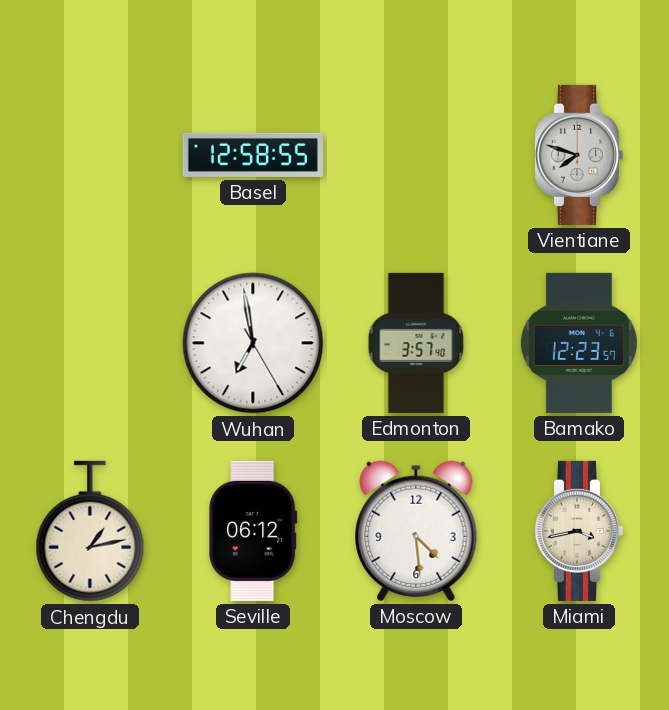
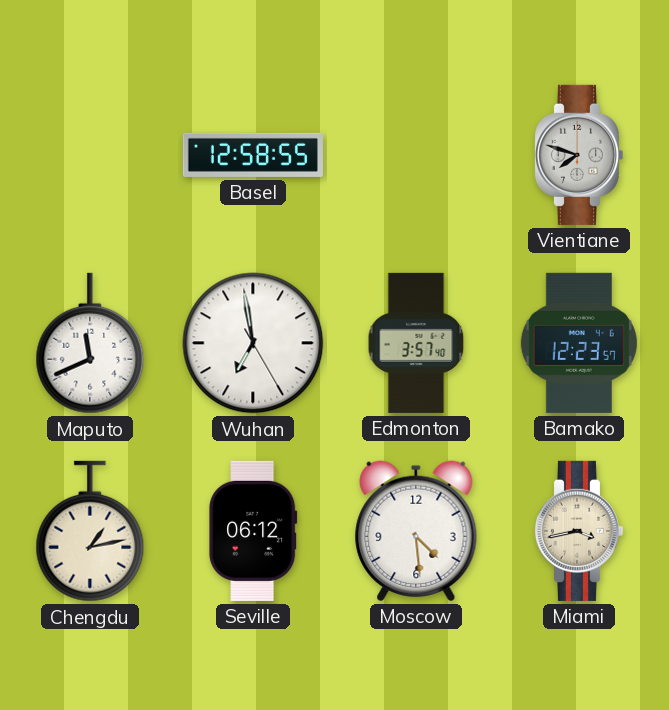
Maputo: none -> 11:41
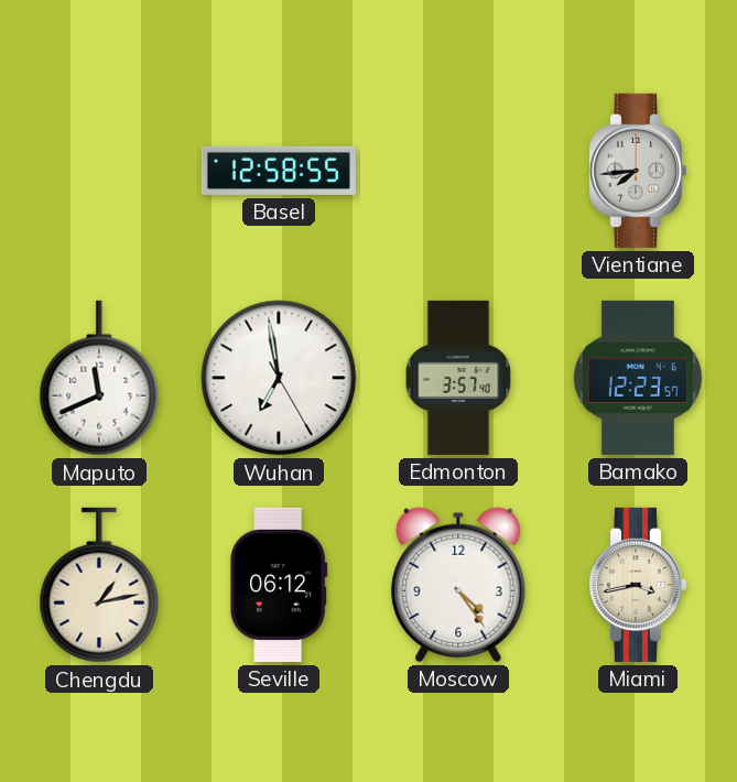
Vientiane: 7:48 -> 7:44
Moscow: 4:29 -> 4:24
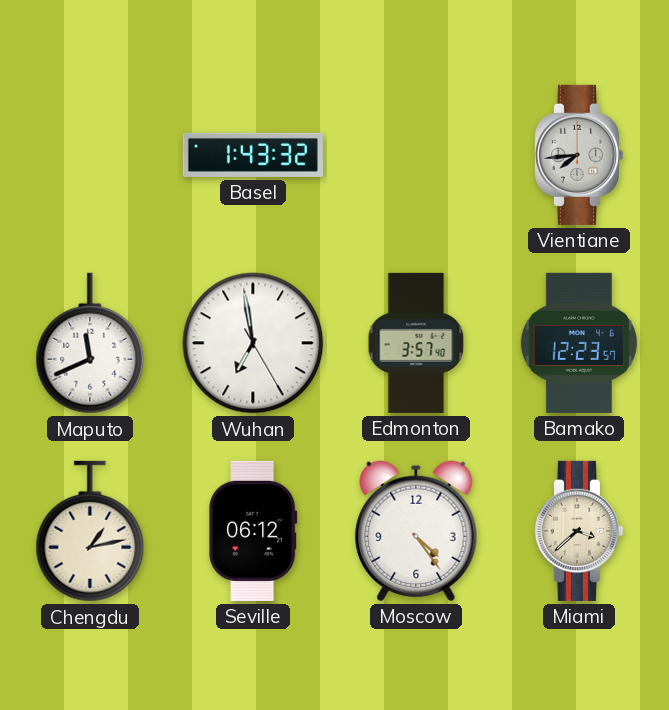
Basel: 12:58 -> 1:43
Miami: 3:43 -> 3:38
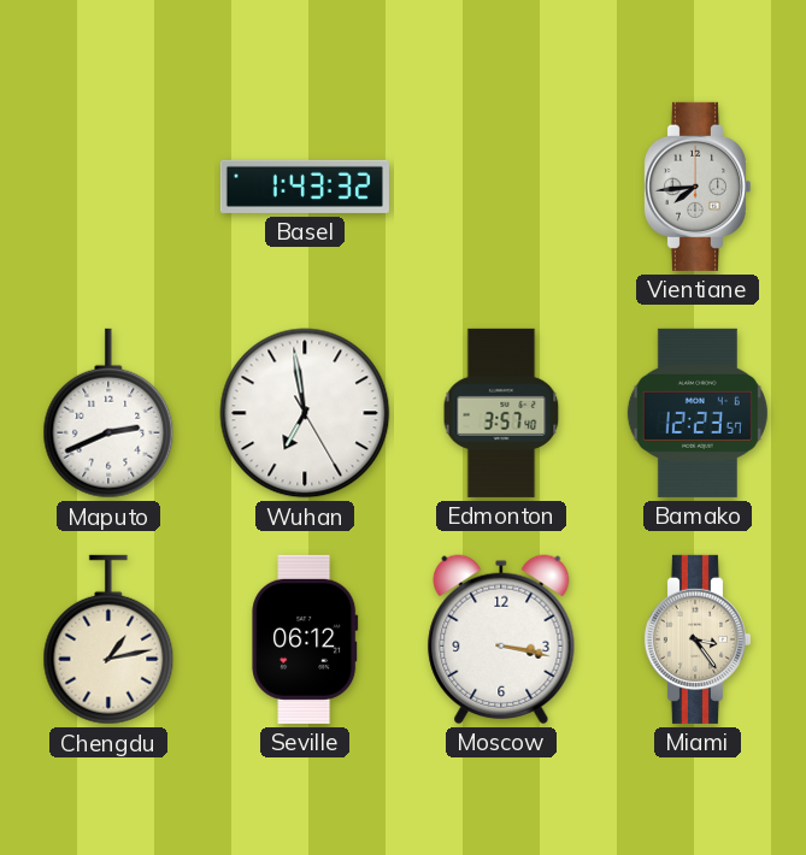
Maputo: 11:41 -> 2:41
Moscow: 4:24 -> 3:17
Miami: 3:38 -> 3:24
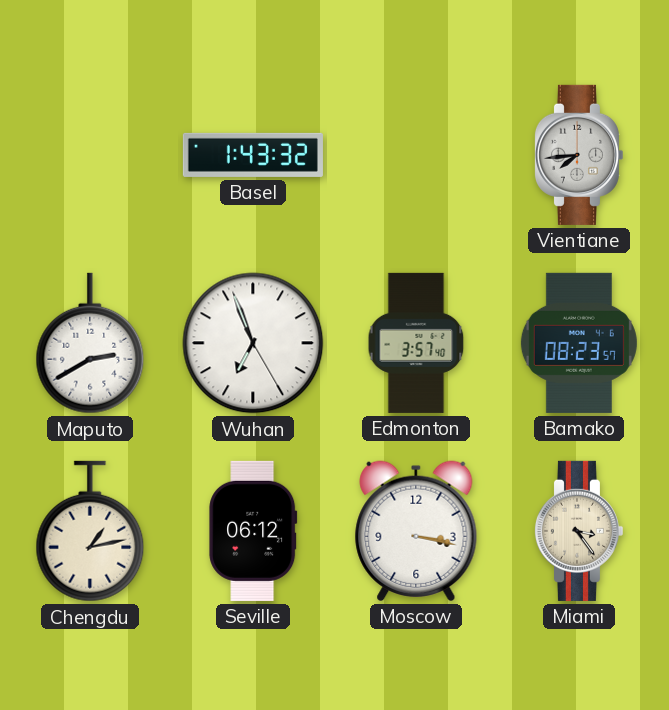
Maputo: 2:41 -> 2:40
Wuhan: 6:58 -> 6:56
Bamako: 12:23 -> 08:23
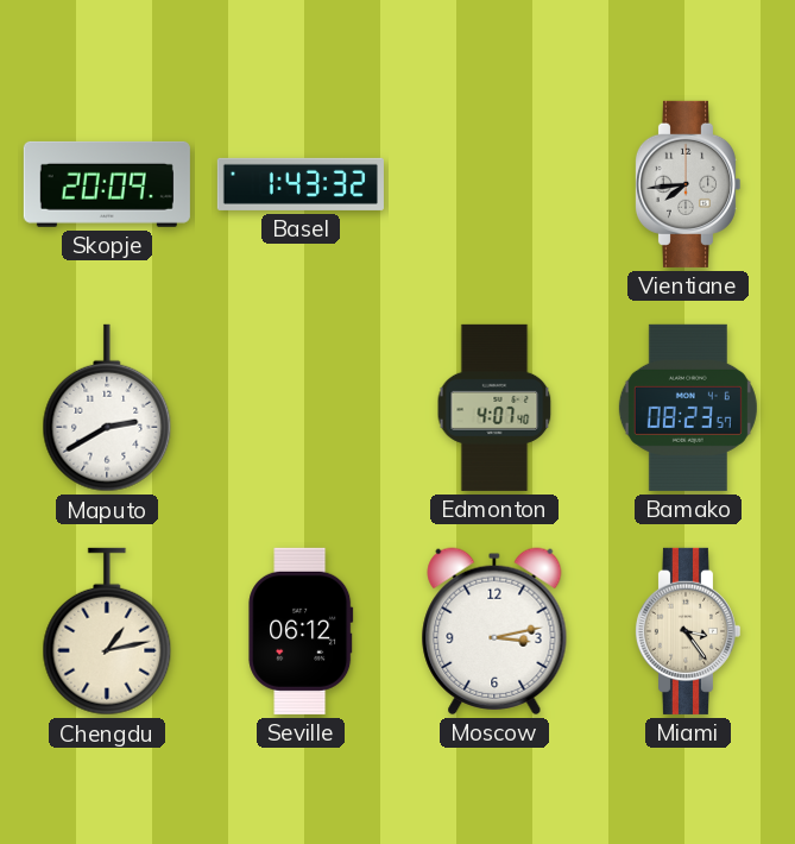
Skopje: none -> 20:09
Wuhan: 6:56 -> none
Edmonton: 3:57 -> 4:07
Moscow: 3:17 -> 3:13
